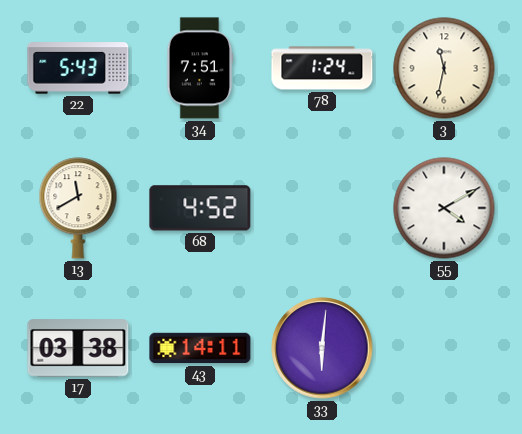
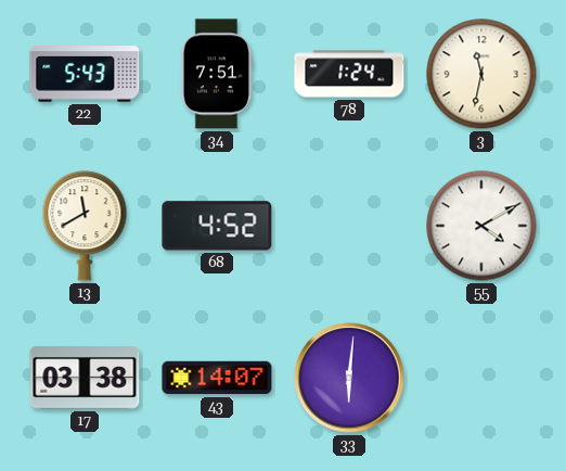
43: 14:11 -> 14:07
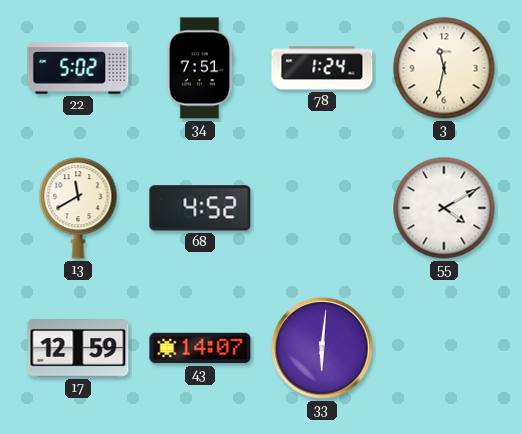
22: 5:43 -> 5:02
17: 03:38 -> 12:59
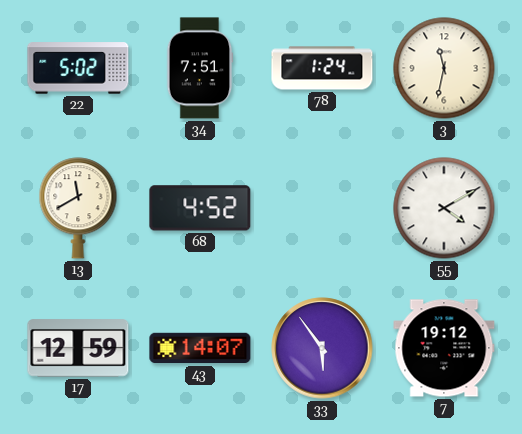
33: 6:01 -> 5:54
7: none -> 19:12
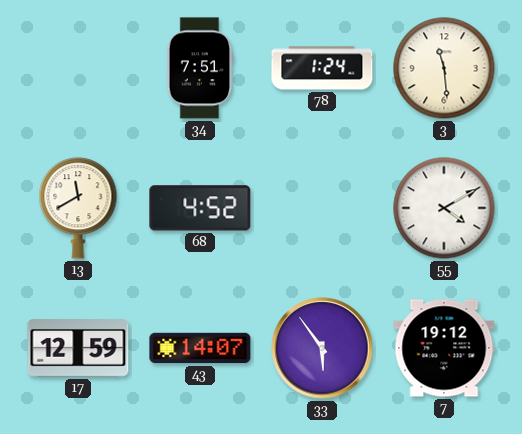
22: 5:02 -> none
3: 11:32 -> 11:29
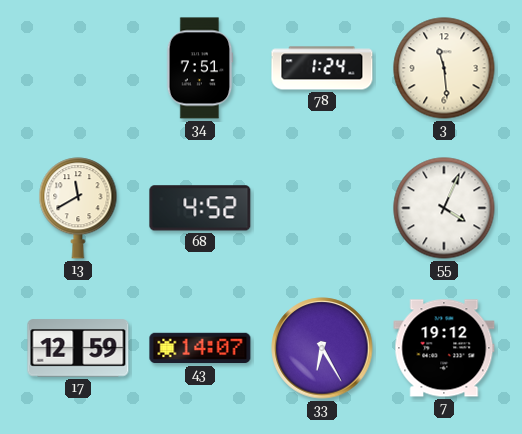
55: 4:10 -> 4:04
33: 5:54 -> 6:25
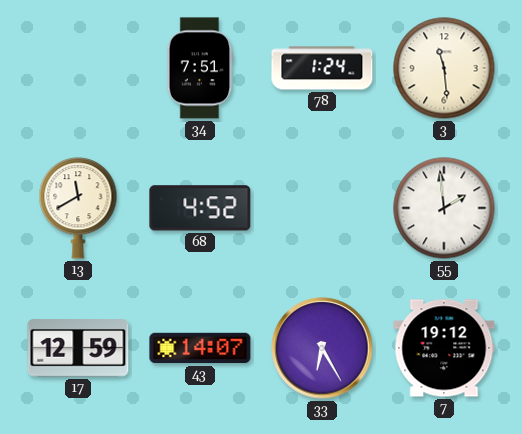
55: 4:04 -> 1:59
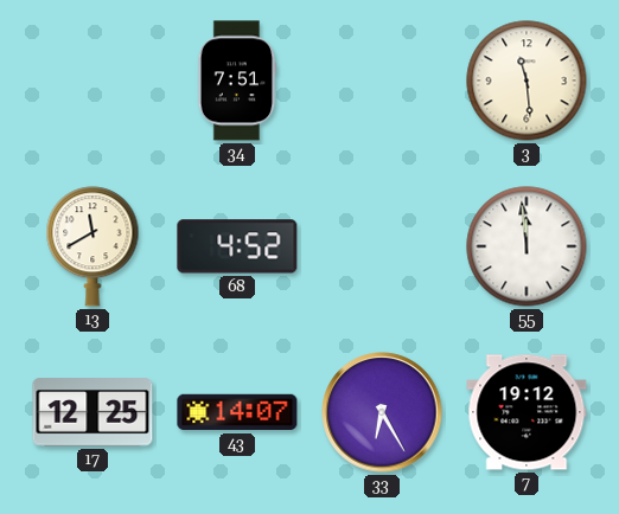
78: 1:24 -> none
55: 1:59 -> 11:59
17: 12:59 -> 12:25
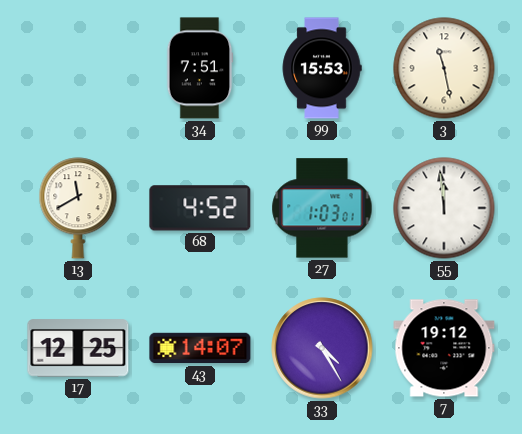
99: none -> 15:53
3: 11:29 -> 11:28
27: none -> 1:03
33: 6:25 -> 4:25
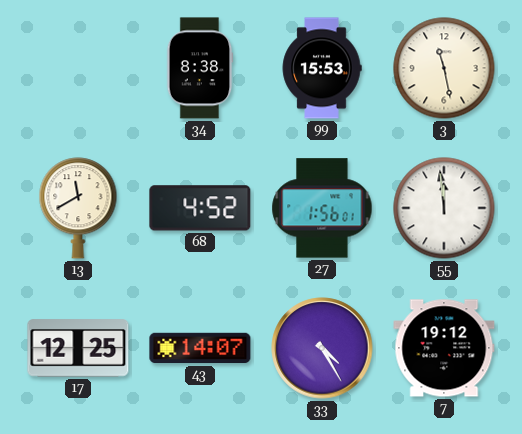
34: 7:51 -> 8:38
27: 1:03 -> 1:56
